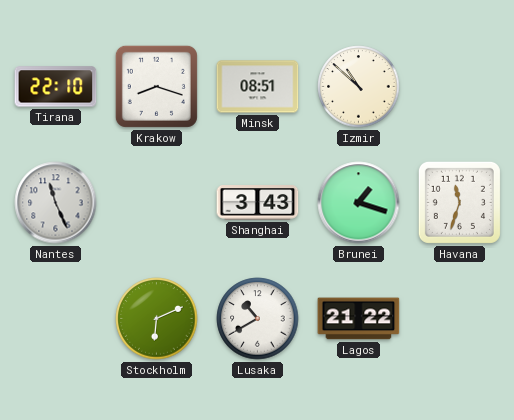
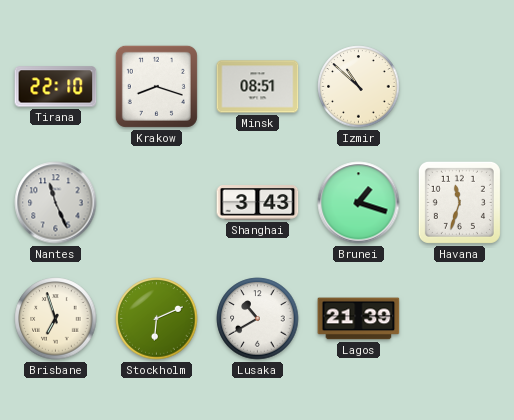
Brisbane: none -> 6:57
Lagos: 21:22 -> 21:39
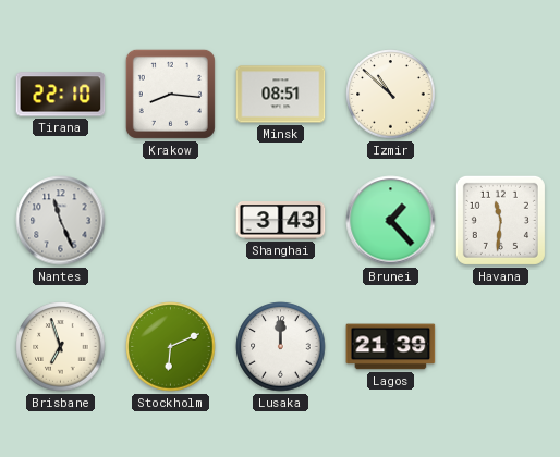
Krakow: 8:18 -> 8:16
Brunei: 1:18 -> 1:23
Havana: 11:33 -> 11:31
Lusaka: 10:40 -> 12:00
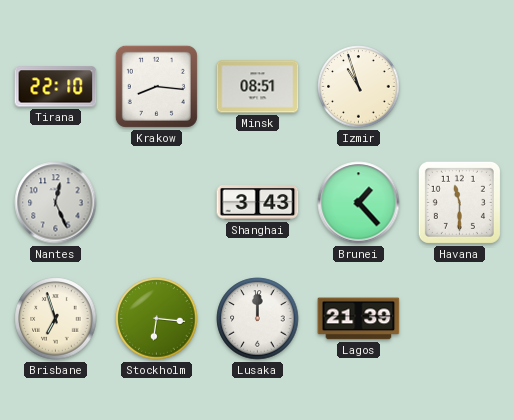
Izmir: 10:52 -> 10:57
Nantes: 11:26 -> 12:26
Havana: 11:31 -> 11:30
Stockholm: 6:11 -> 6:16
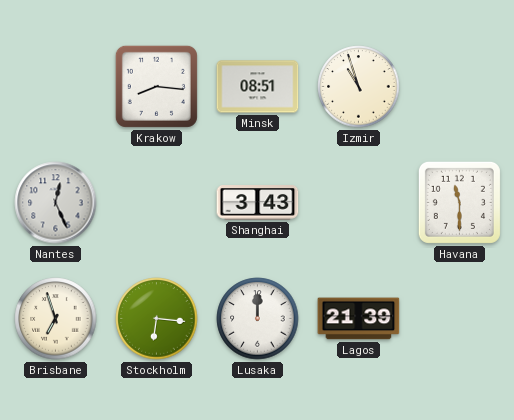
Tirana: 22:10 -> none
Brunei: 1:23 -> none
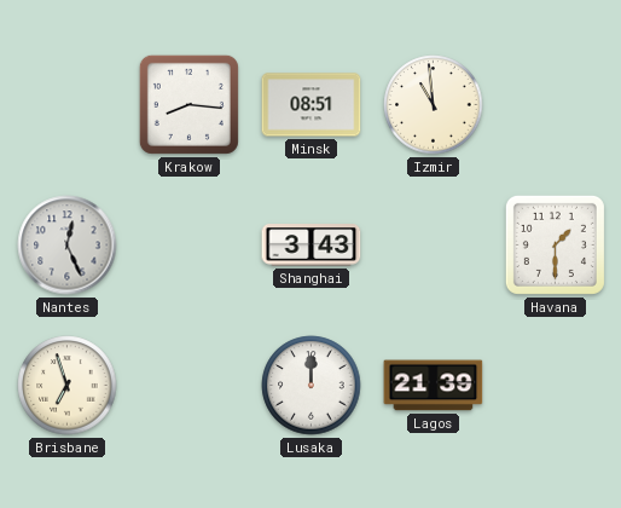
Izmir: 10:57 -> 10:59
Havana: 11:30 -> 1:30
Stockholm: 6:16 -> none
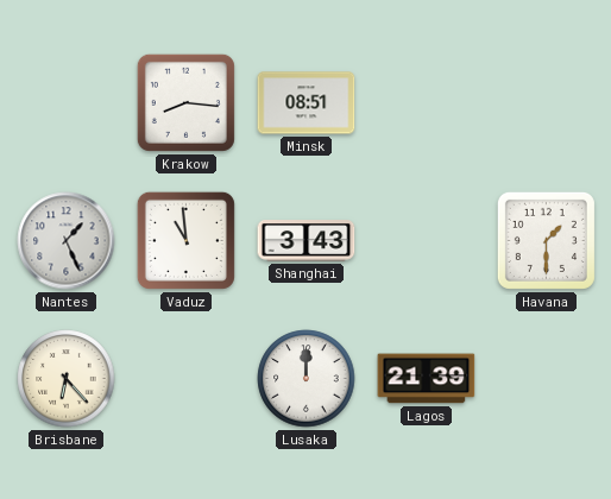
Izmir: 10:59 -> none
Nantes: 12:26 -> 1:26
Vaduz: none -> 10:59
Brisbane: 6:57 -> 6:23
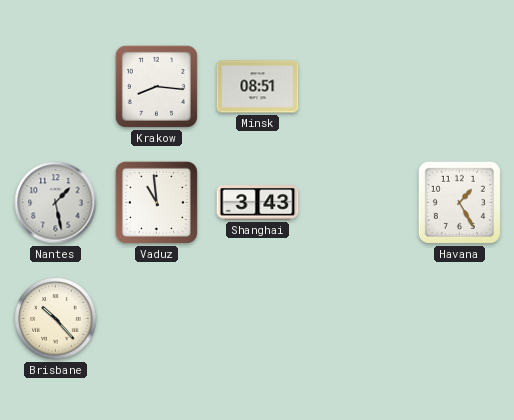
Nantes: 1:26 -> 1:28
Havana: 1:30 -> 1:25
Brisbane: 6:23 -> 10:23
Lusaka: 12:00 -> none
Lagos: 21:39 -> none
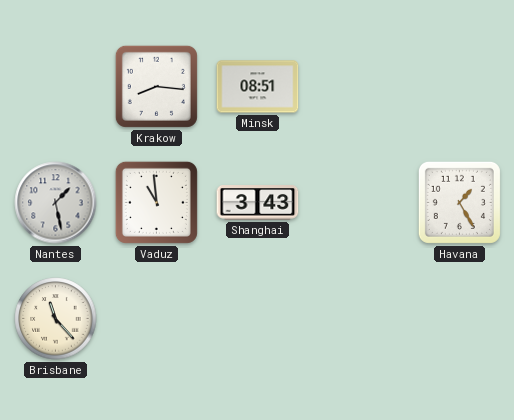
Brisbane: 10:23 -> 11:23
